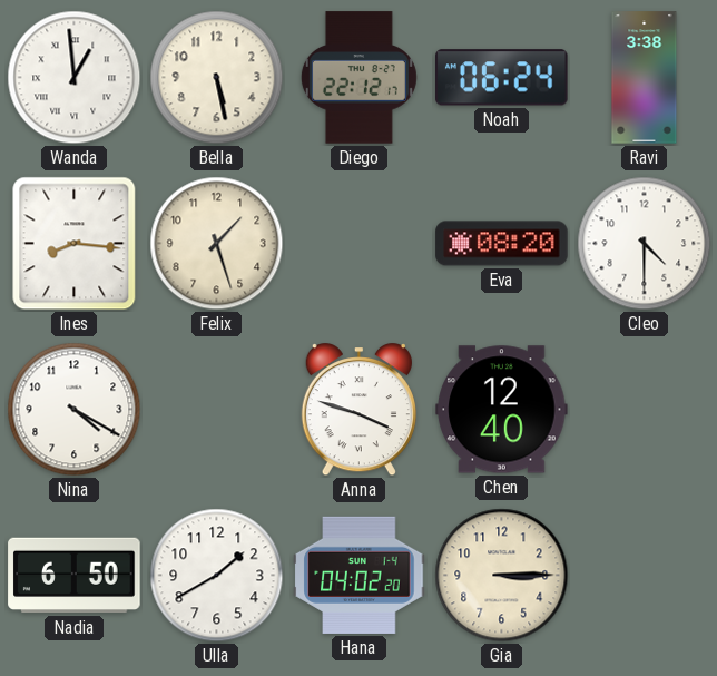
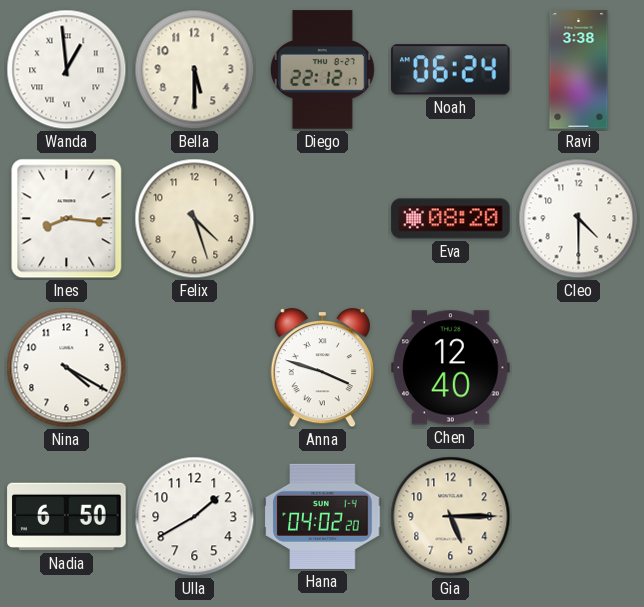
Bella: 5:28 -> 5:30
Felix: 1:27 -> 4:27
Gia: 3:15 -> 5:15
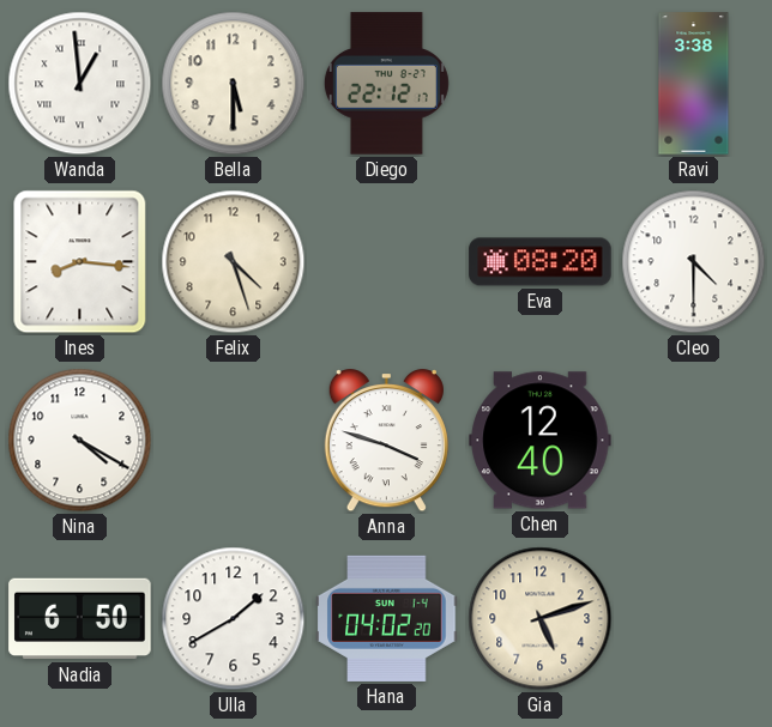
Noah: 06:24 -> none
Gia: 5:15 -> 5:12
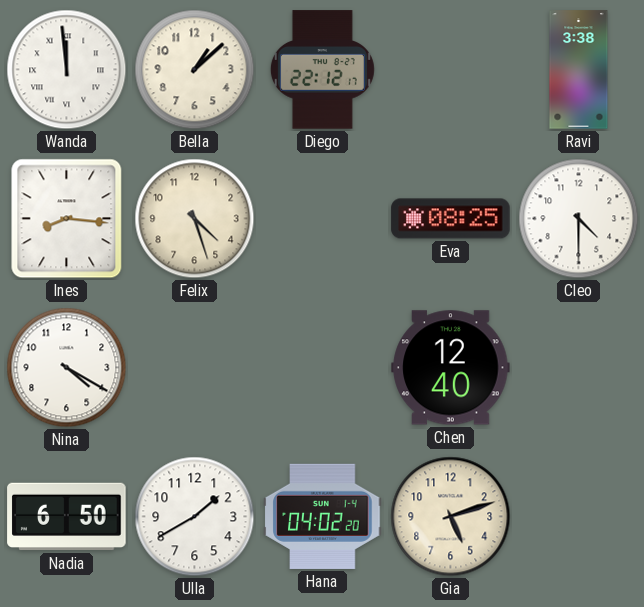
Wanda: 12:59 -> 11:59
Bella: 5:30 -> 1:08
Eva: 08:20 -> 08:25
Anna: 3:48 -> none
